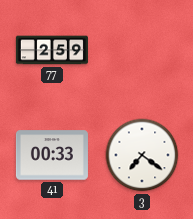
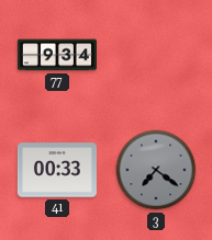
77: 2:59 -> 9:34
3 dial: white -> grey
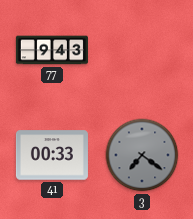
77: 9:34 -> 9:43
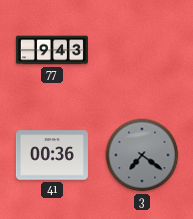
41: 00:33 -> 00:36
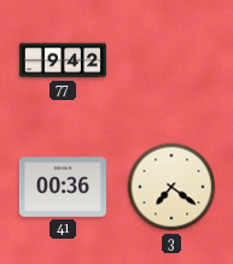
77: 9:43 -> 9:42
3 dial: grey -> cream
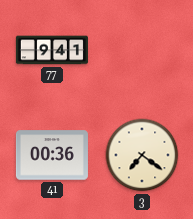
77: 9:42 -> 9:41
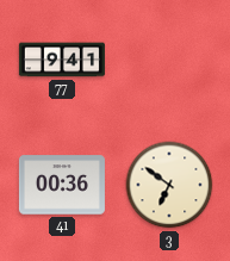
3: 7:21 -> 6:51
